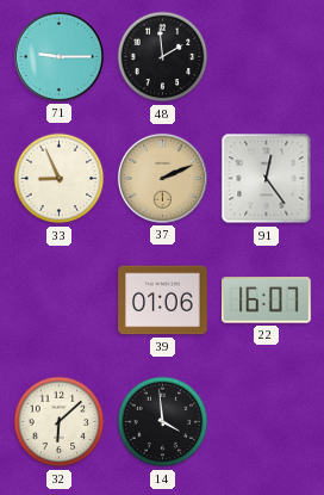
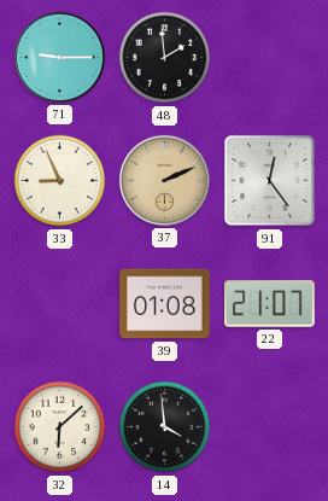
39: 01:06 -> 01:08
22: 16:07 -> 21:07
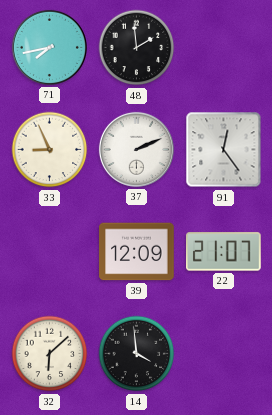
71: 9:15 -> 7:43
37 dial: champagne -> white
39: 01:08 -> 12:09
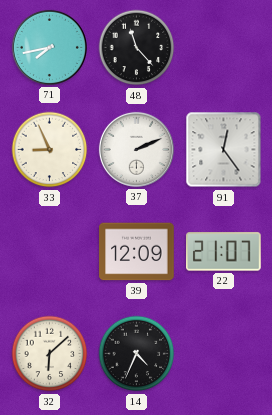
48: 1:59 -> 11:23
14: 3:59 -> 4:34
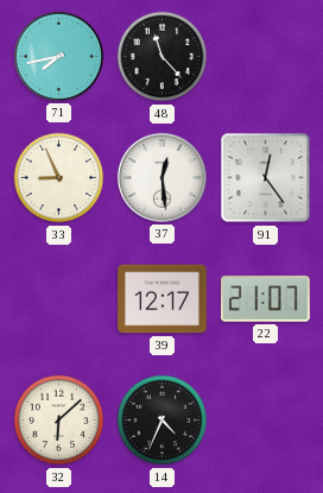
37: 2:11 -> 12:29
39: 12:09 -> 12:17
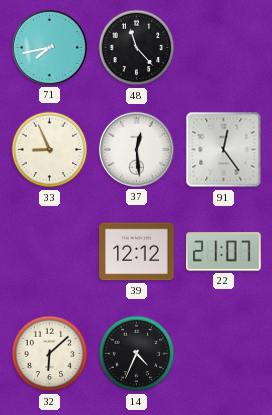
39: 12:17 -> 12:12
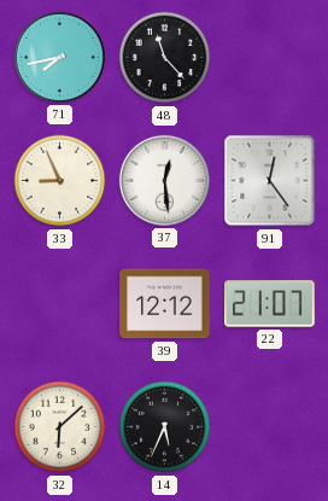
14: 4:34 -> 5:34
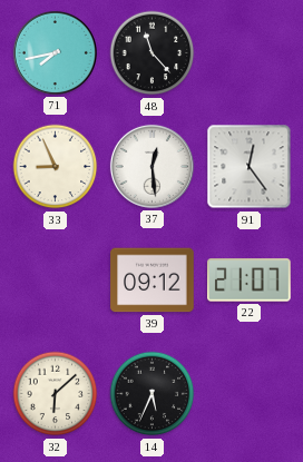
39: 12:12 -> 09:12
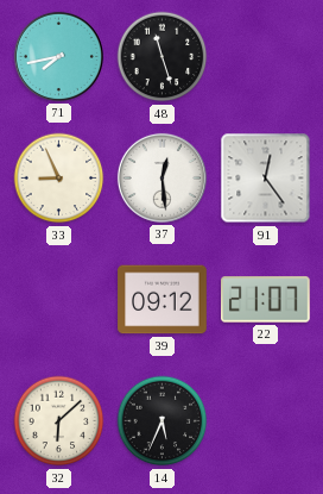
48: 11:23 -> 11:27
